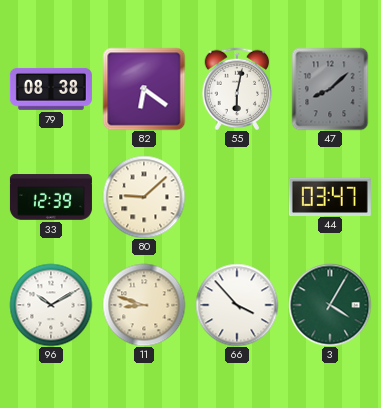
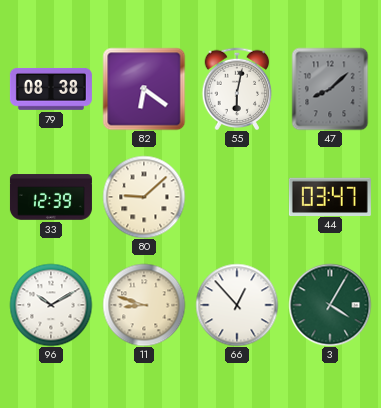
66: 3:53 -> 12:53
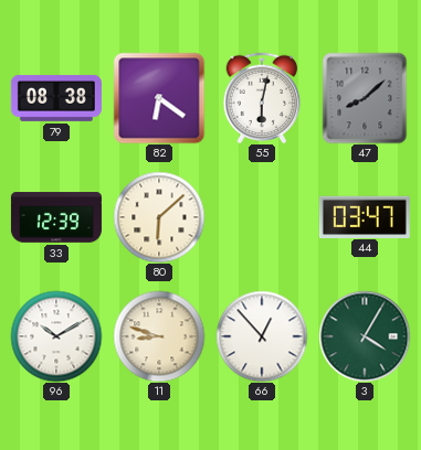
80: 9:08 -> 6:08
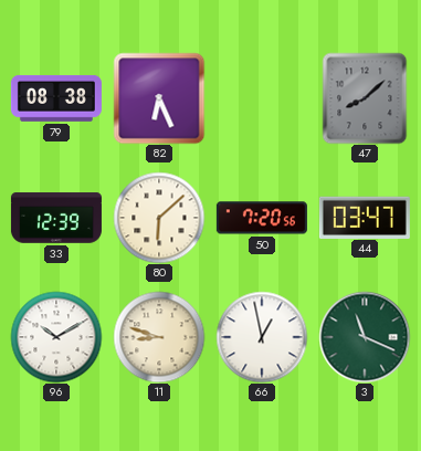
82: 6:21 -> 6:26
55: 6:02 -> none
50: none -> 7:20
66: 12:53 -> 12:58
3: 4:05 -> 11:19
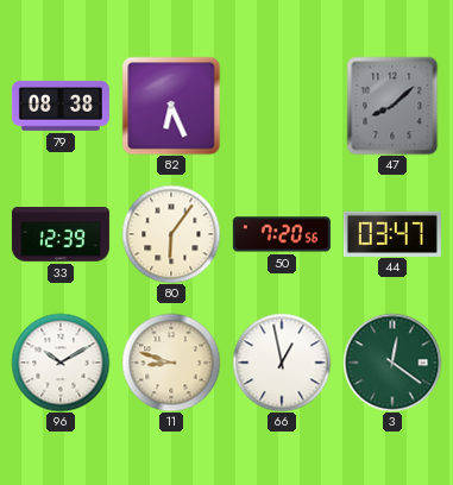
80: 6:08 -> 6:06
3: 11:19 -> 12:21
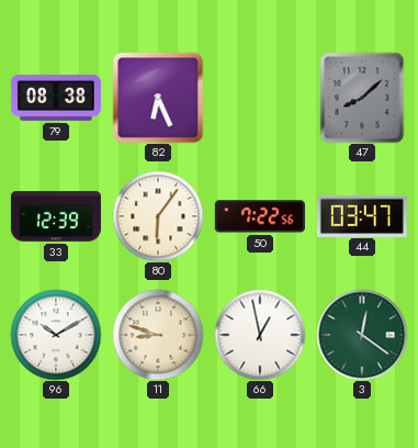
50: 7:20 -> 7:22
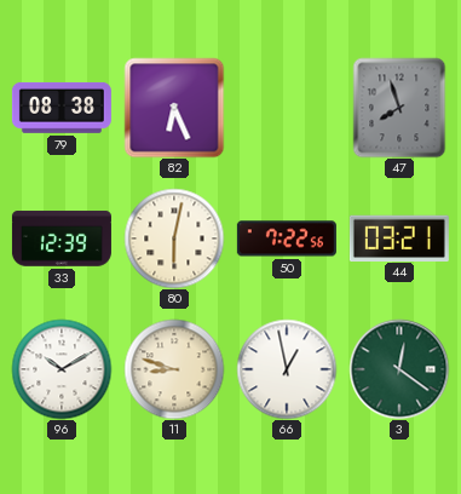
47: 8:08 -> 7:57
80: 6:06 -> 6:02
44: 03:47 -> 03:21
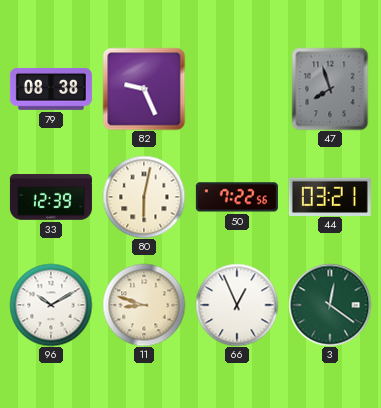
82: 6:26 -> 9:26
66: 12:58 -> 12:56
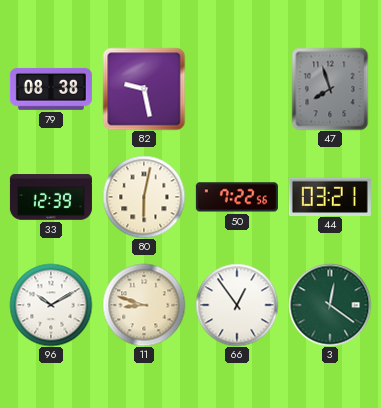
82: 9:26 -> 9:28
66: 12:56 -> 12:54
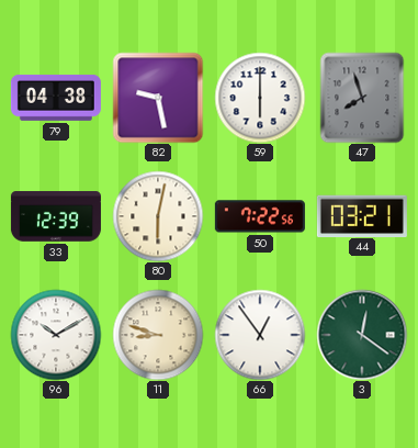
79: 08:38 -> 04:38
59: none -> 6:00
